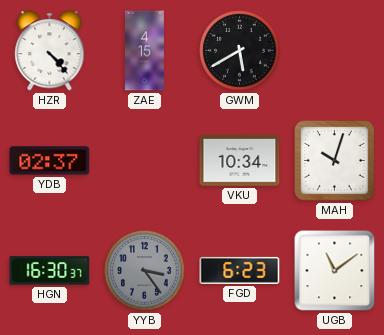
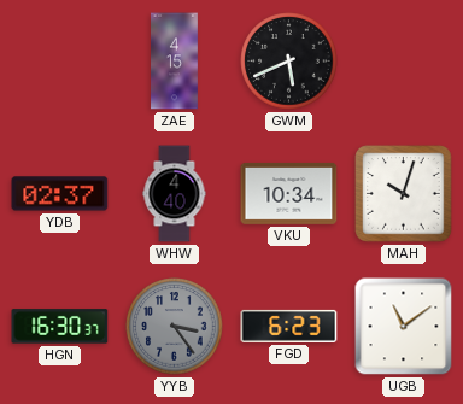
HZR: 4:23 -> none
GWM: 5:40 -> 5:41
WHW: none -> 4:40
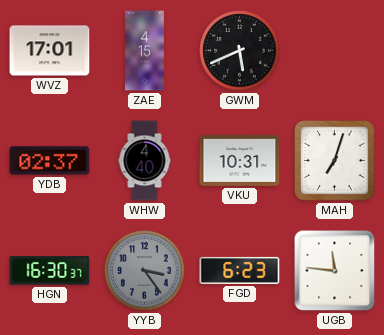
WVZ: none -> 17:01
VKU: 10:34 -> 10:31
MAH: 10:03 -> 7:03
UGB: 11:09 -> 11:46
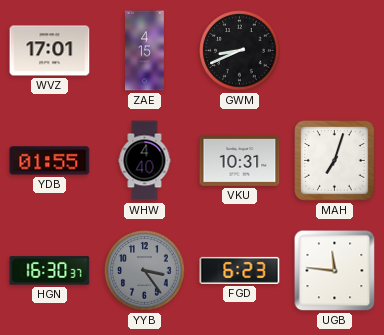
GWM: 5:41 -> 8:41
YDB: 02:37 -> 01:55
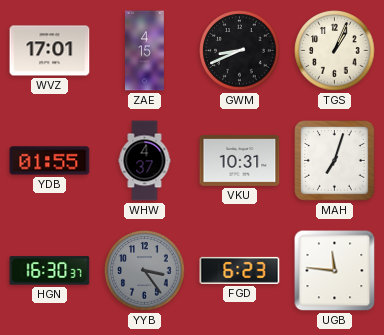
TGS: none -> 1:04
WHW: 4:40 -> 4:37
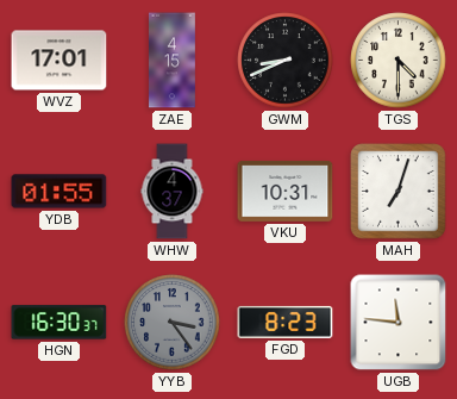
TGS: 1:04 -> 4:30
FGD: 6:23 -> 8:23
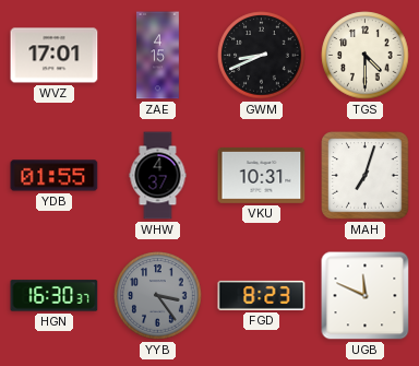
UGB: 11:46 -> 11:49
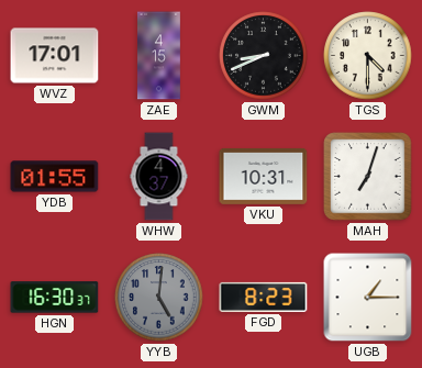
YYB: 3:24 -> 5:01
UGB: 11:49 -> 1:15
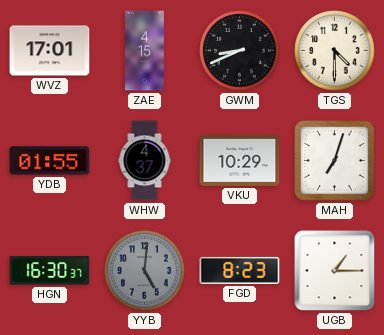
VKU: 10:31 -> 10:29
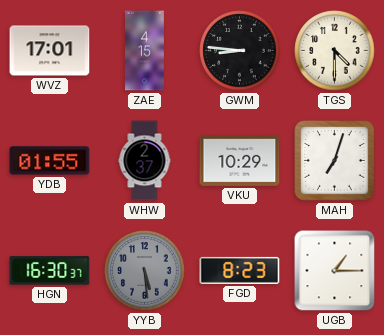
GWM: 8:41 -> 8:46
WHW: 4:37 -> 2:37
YYB: 5:01 -> 5:29
